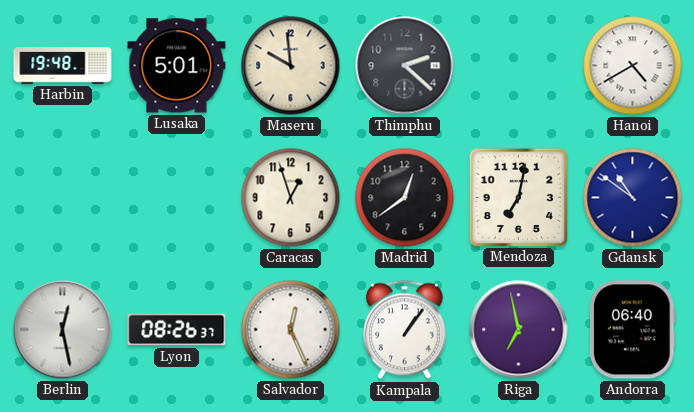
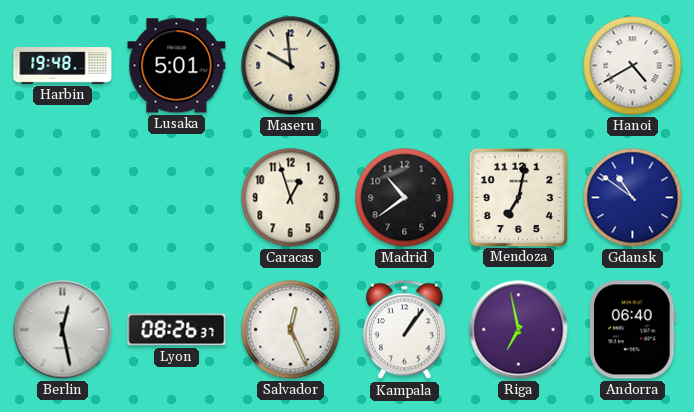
Thimphu: 2:22 -> none
Madrid: 12:39 -> 10:39
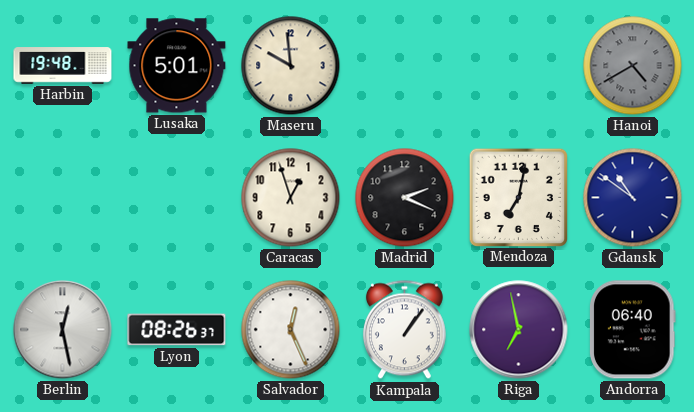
Hanoi dial: white -> grey
Madrid: 10:39 -> 2:19
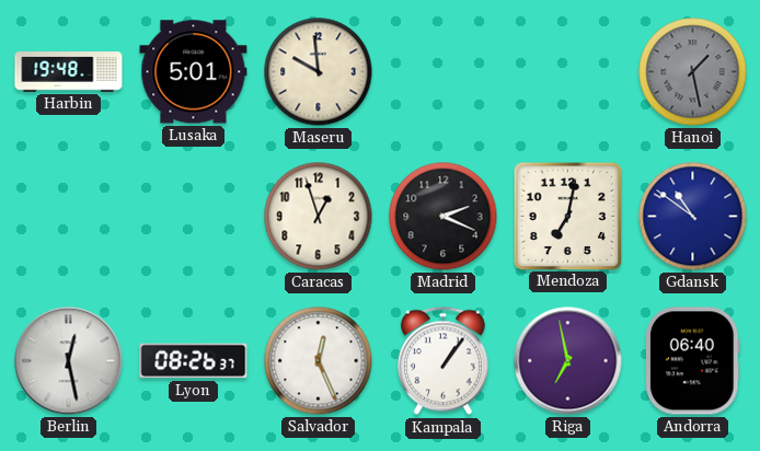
Hanoi: 4:40 -> 1:28
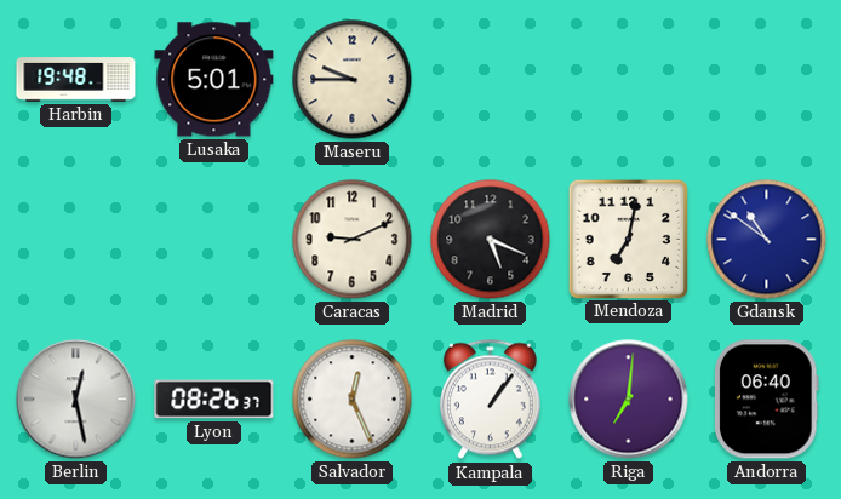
Maseru: 9:59 -> 9:45
Hanoi: 1:28 -> none
Caracas: 12:57 -> 9:11
Madrid: 2:19 -> 5:19
Riga: 6:58 -> 7:01
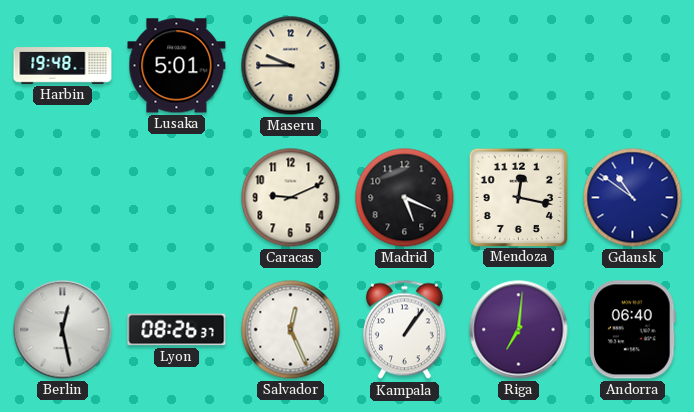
Mendoza: 7:02 -> 12:17
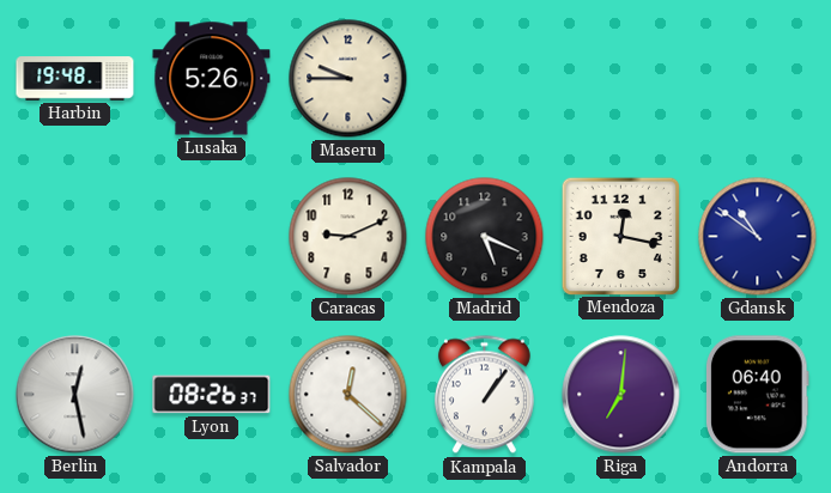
Lusaka: 5:01 -> 5:26
Salvador: 12:26 -> 12:22
